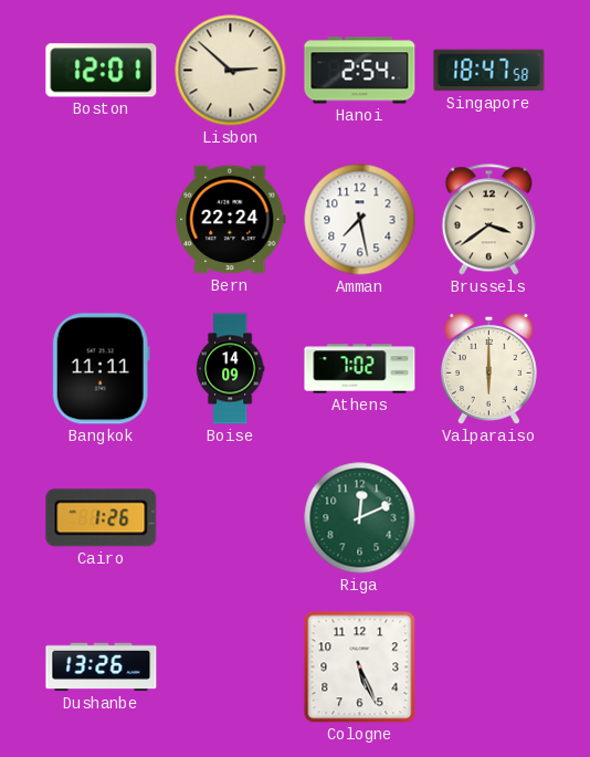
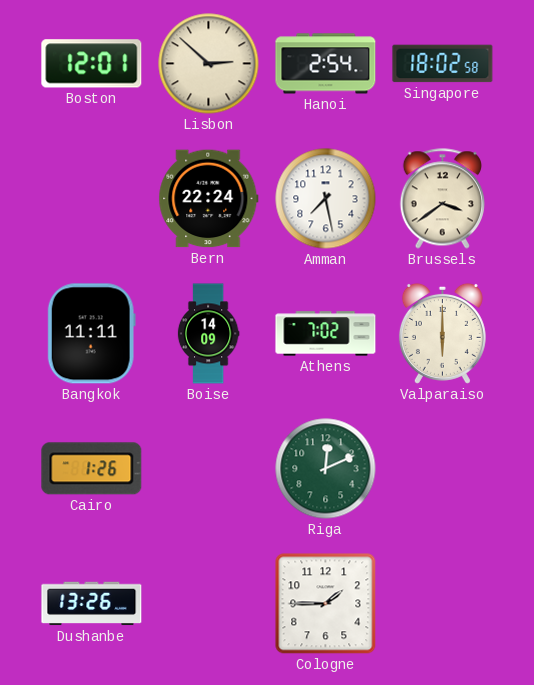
Singapore: 18:47 -> 18:02
Cologne: 5:26 -> 1:45
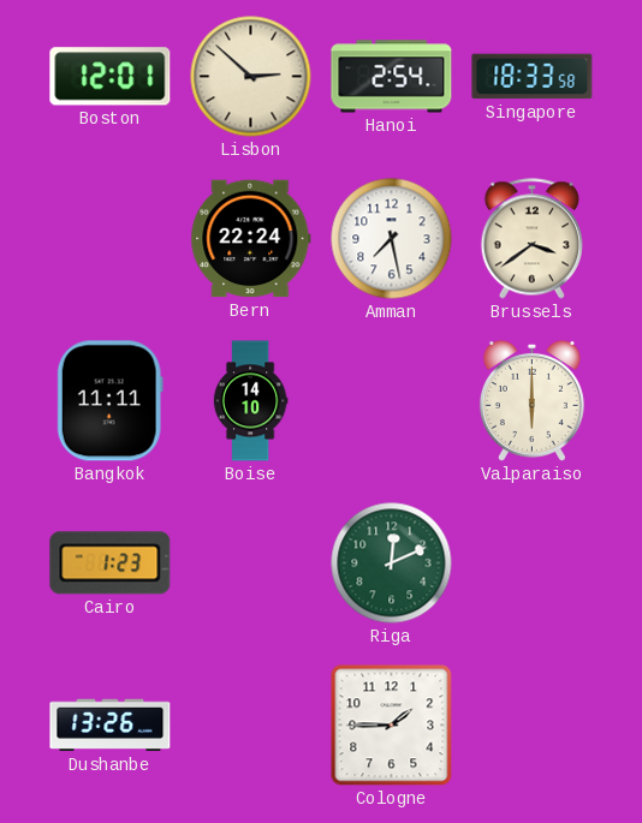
Singapore: 18:02 -> 18:33
Boise: 14:09 -> 14:10
Athens: 7:02 -> none
Cairo: 1:26 -> 1:23
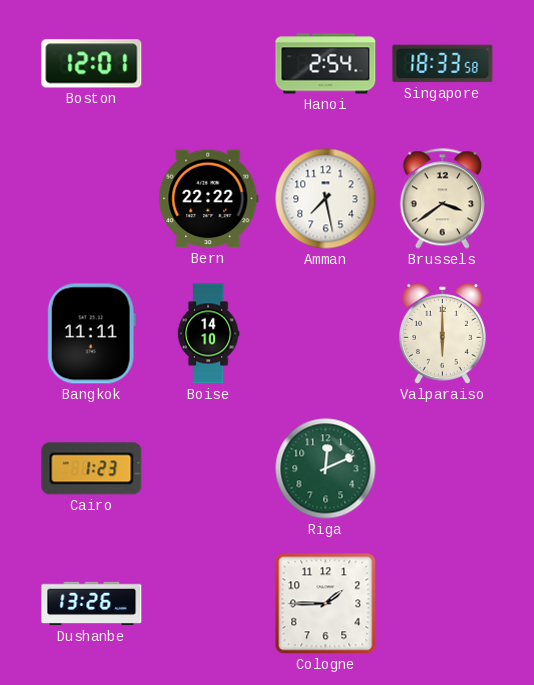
Lisbon: 2:52 -> none
Bern: 22:24 -> 22:22
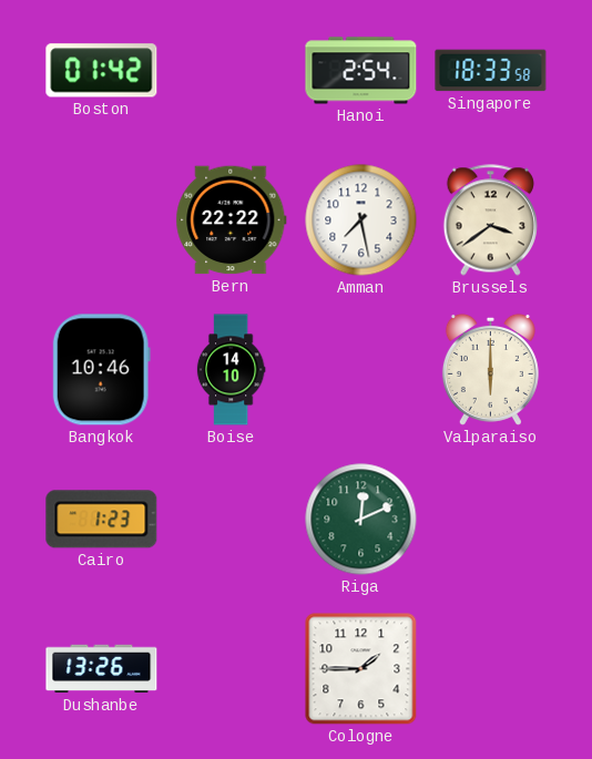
Boston: 12:01 -> 01:42
Bangkok: 11:11 -> 10:46
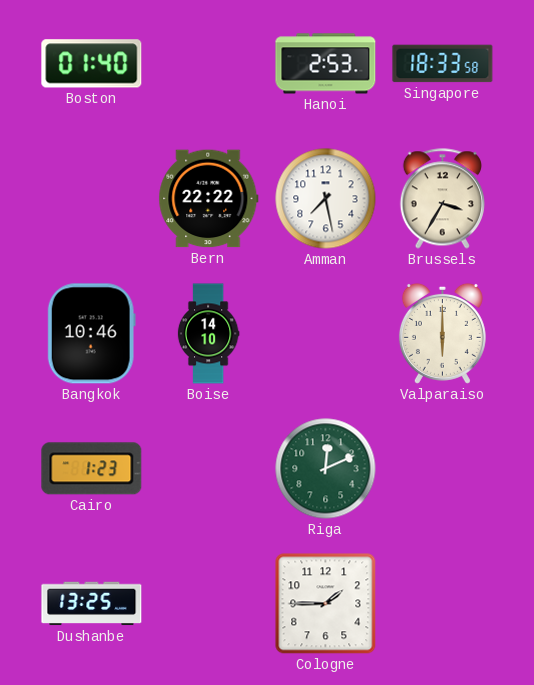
Boston: 01:42 -> 01:40
Hanoi: 2:54 -> 2:53
Brussels: 3:39 -> 3:35
Dushanbe: 13:26 -> 13:25
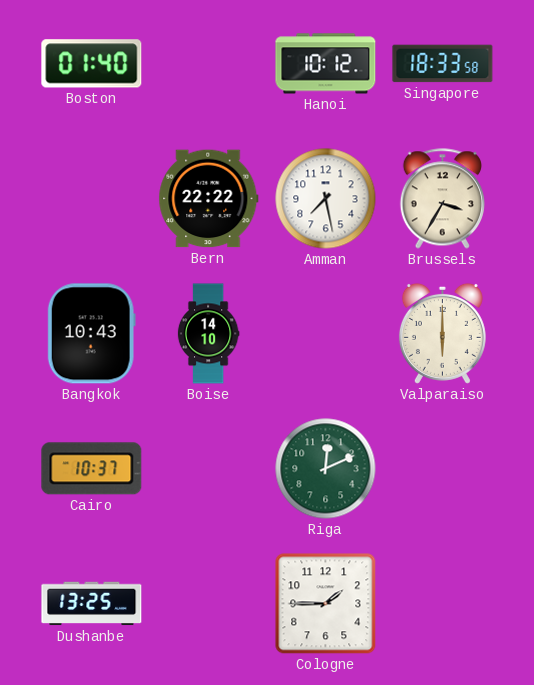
Hanoi: 2:53 -> 10:12
Bangkok: 10:46 -> 10:43
Cairo: 1:23 -> 10:37
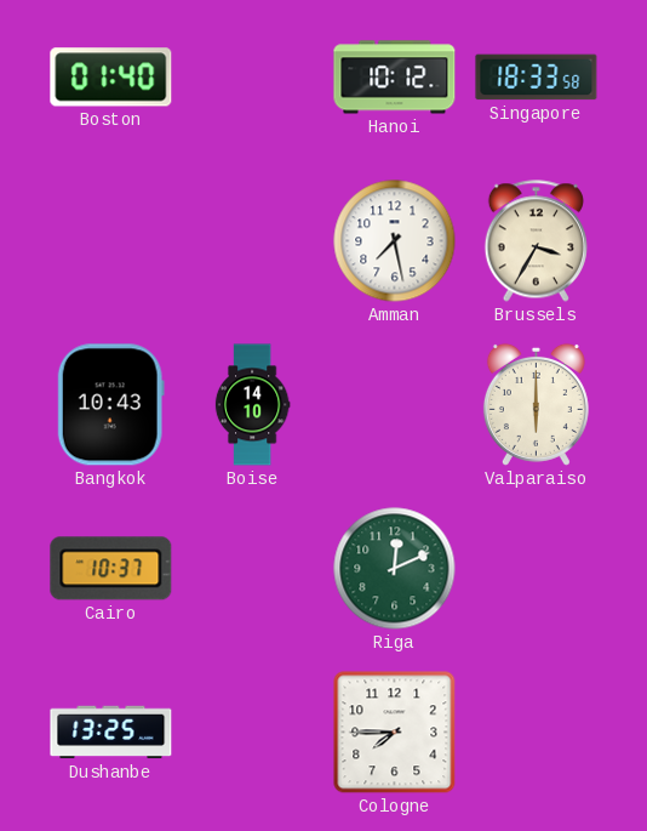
Bern: 22:22 -> none
Cologne: 1:45 -> 7:45
